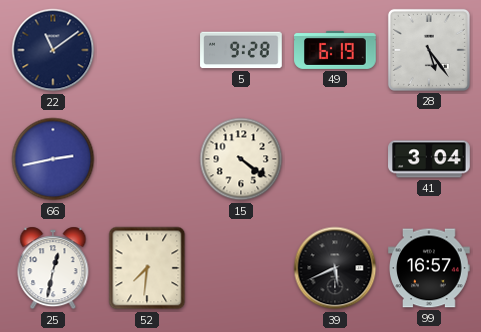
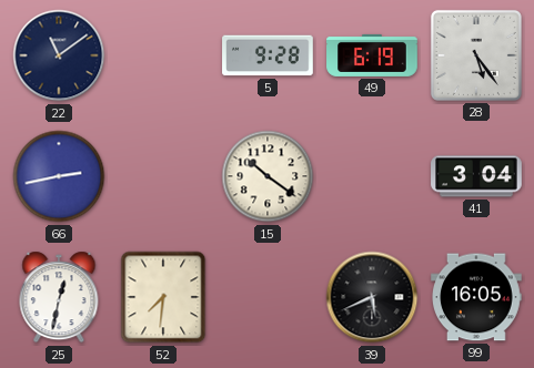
15: 4:21 -> 10:21
99: 16:57 -> 16:05
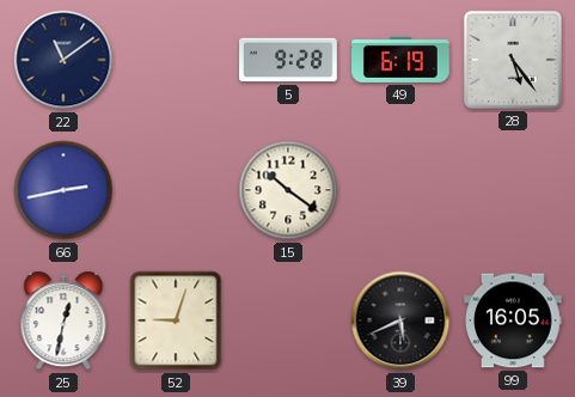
41: 3:04 -> none
52: 7:31 -> 9:03
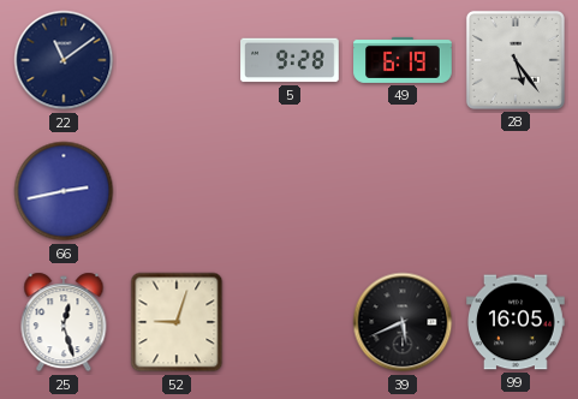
15: 10:21 -> none
25: 12:32 -> 12:27
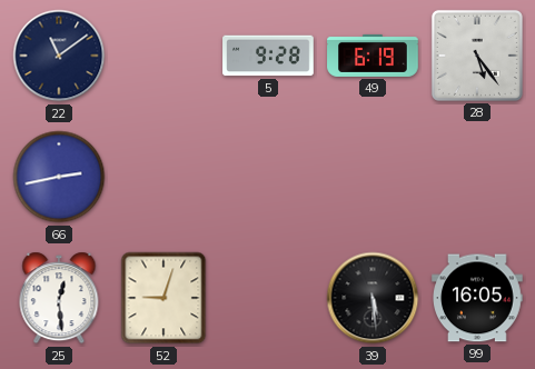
25: 12:27 -> 12:29
39: 5:41 -> 5:29
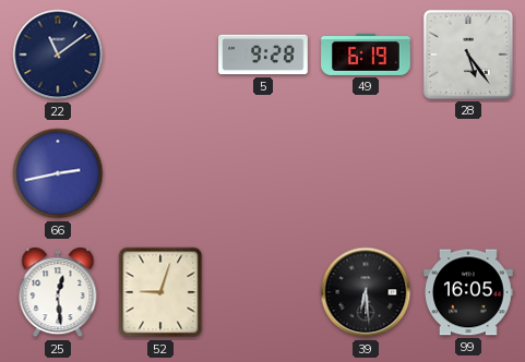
39: 5:29 -> 6:29
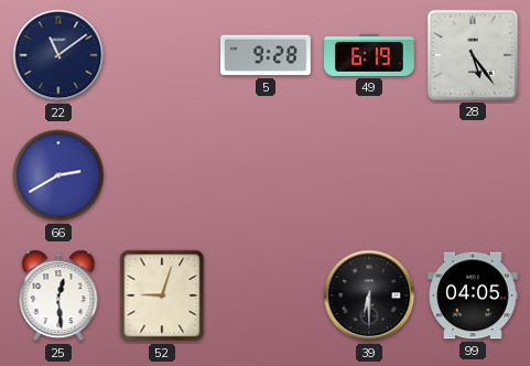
66: 2:43 -> 2:40
39: 6:29 -> 6:30
99: 16:05 -> 04:05
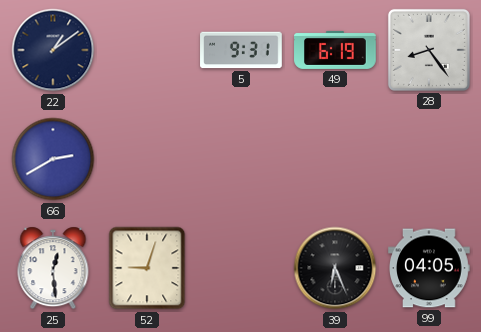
22: 11:09 -> 1:09
5: 9:28 -> 9:31
28: 5:24 -> 8:24
39: 6:30 -> 6:26
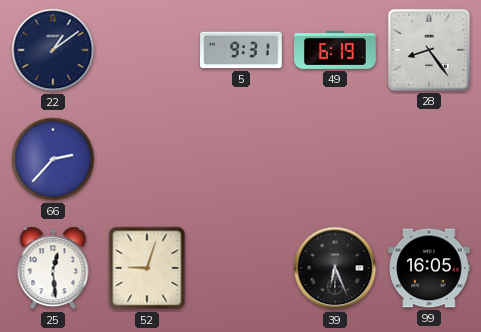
66: 2:40 -> 2:37
99: 04:05 -> 16:05
